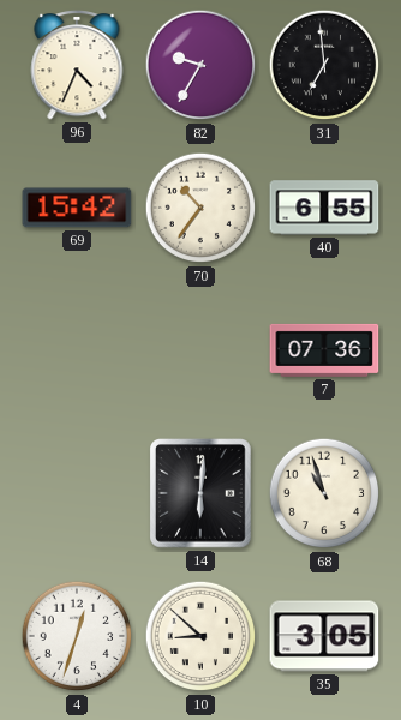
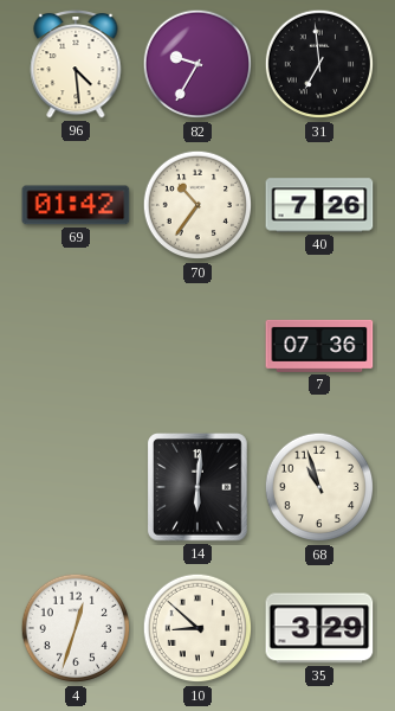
96: 4:34 -> 4:29
69: 15:42 -> 01:42
40: 6:55 -> 7:26
35: 3:05 -> 3:29
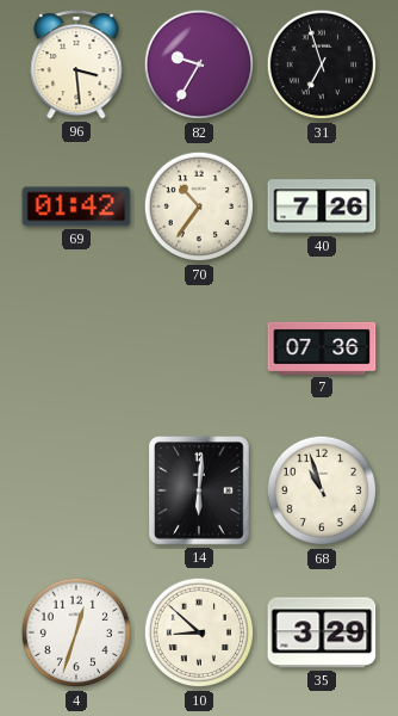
96: 4:29 -> 3:29
31: 6:59 -> 6:57
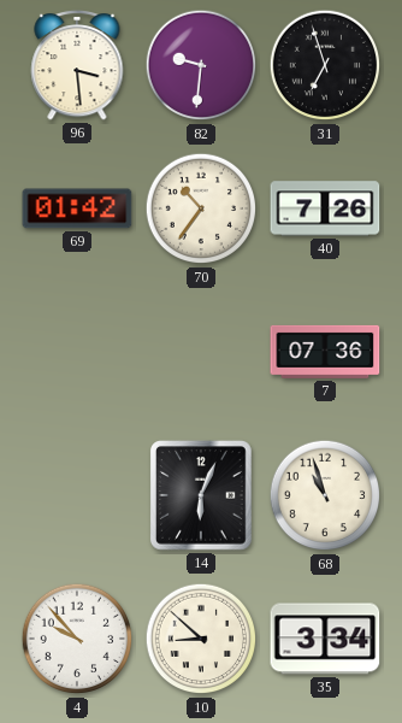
82: 9:35 -> 9:31
14: 6:01 -> 6:04
4: 12:33 -> 9:53
35: 3:29 -> 3:34
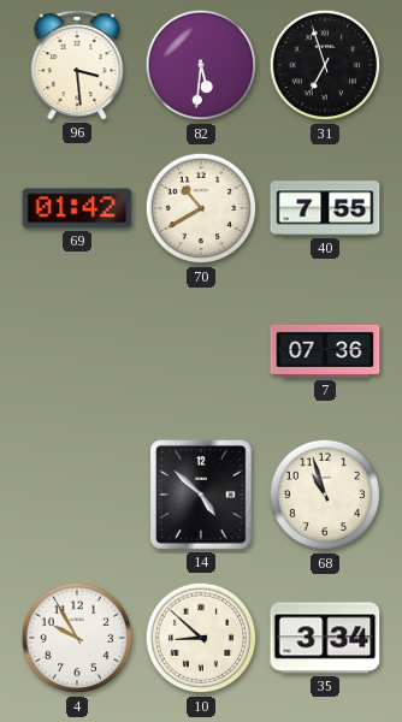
82: 9:31 -> 5:31
70: 10:36 -> 10:40
40: 7:26 -> 7:55
14: 6:04 -> 4:52
4: 9:53 -> 9:55
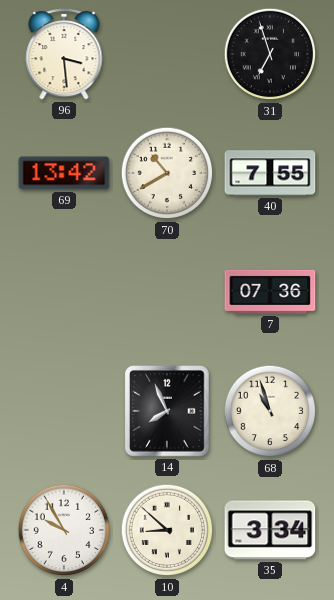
82: 5:31 -> none
69: 01:42 -> 13:42
14: 4:52 -> 7:56
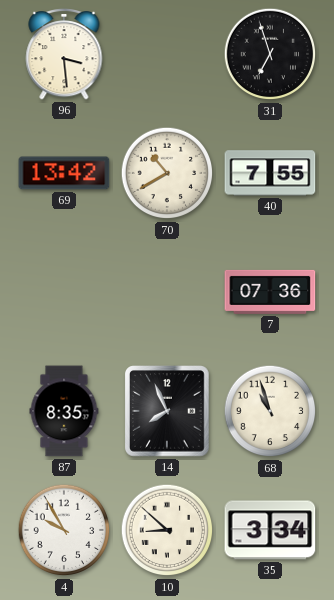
87: none -> 8:35
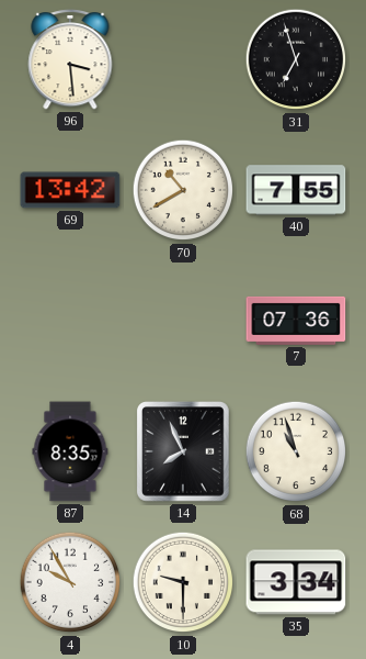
10: 8:52 -> 9:30
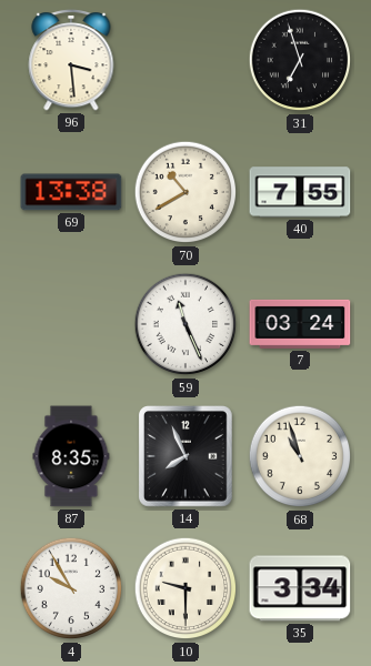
69: 13:42 -> 13:38
59: none -> 11:26
7: 07:36 -> 03:24
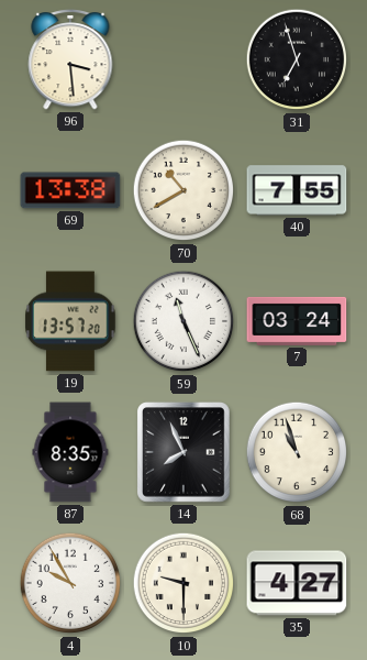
19: none -> 13:57
35: 3:34 -> 4:27
